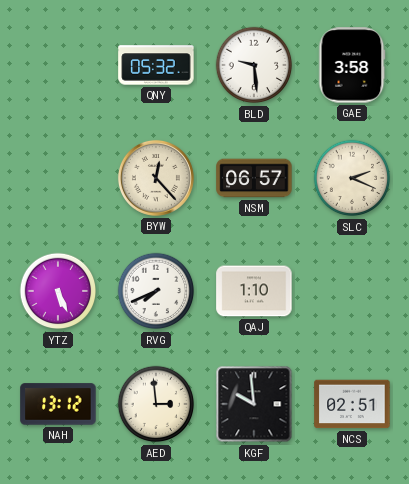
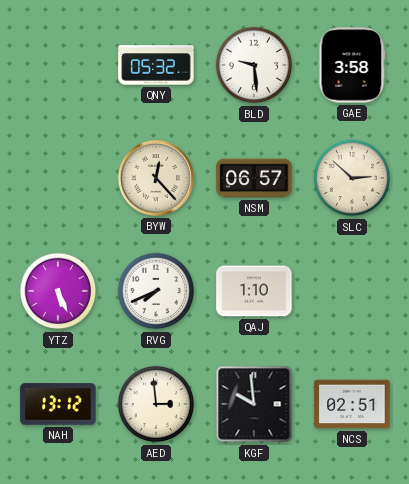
SLC: 2:19 -> 2:52
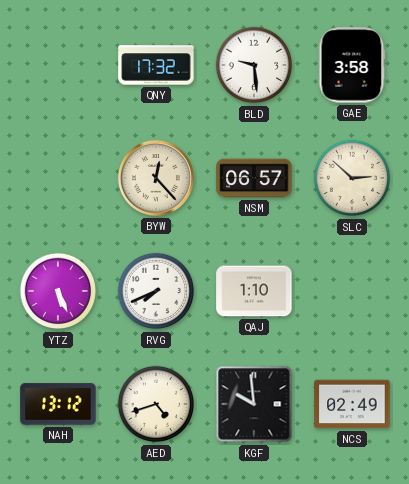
QNY: 05:32 -> 17:32
AED: 2:59 -> 4:42
NCS: 02:51 -> 02:49
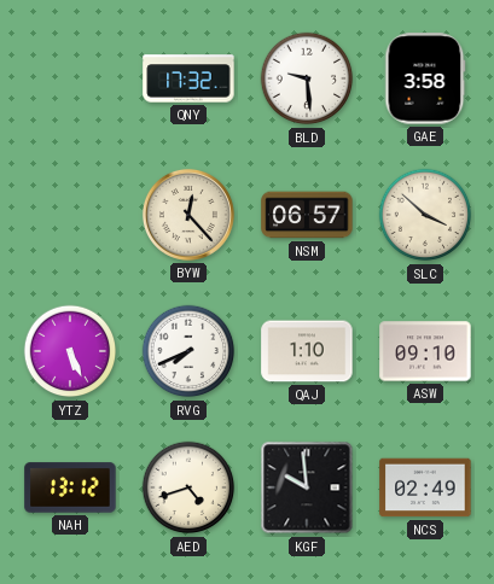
SLC: 2:52 -> 3:52
ASW: none -> 09:10
